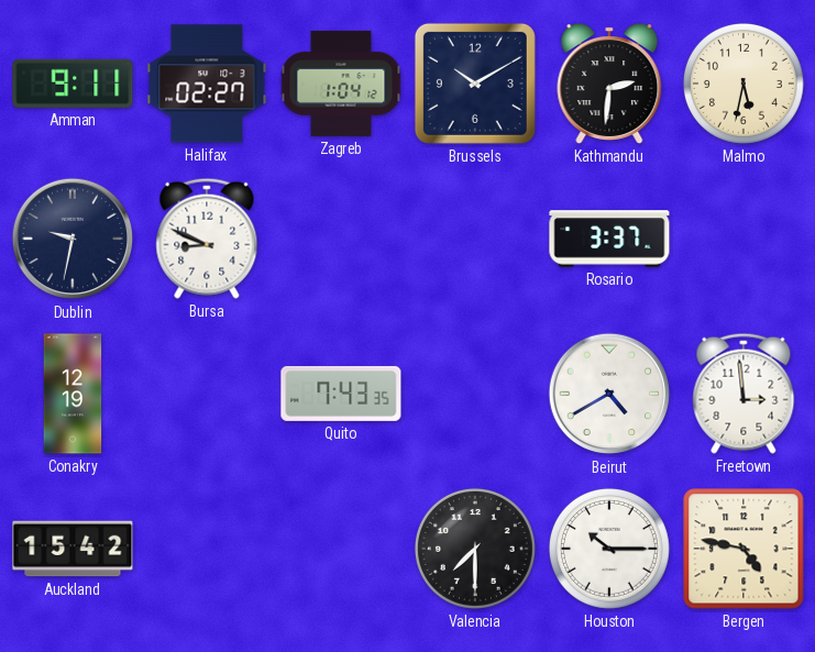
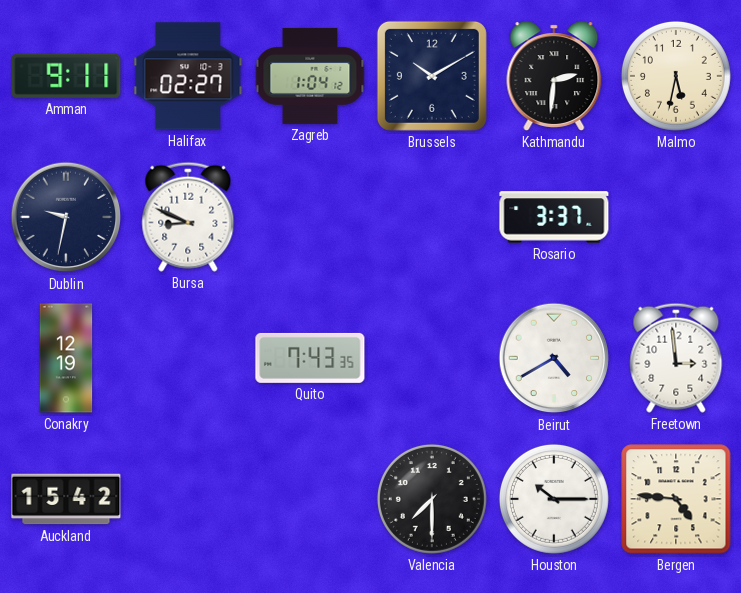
Bergen: 4:47 -> 4:46
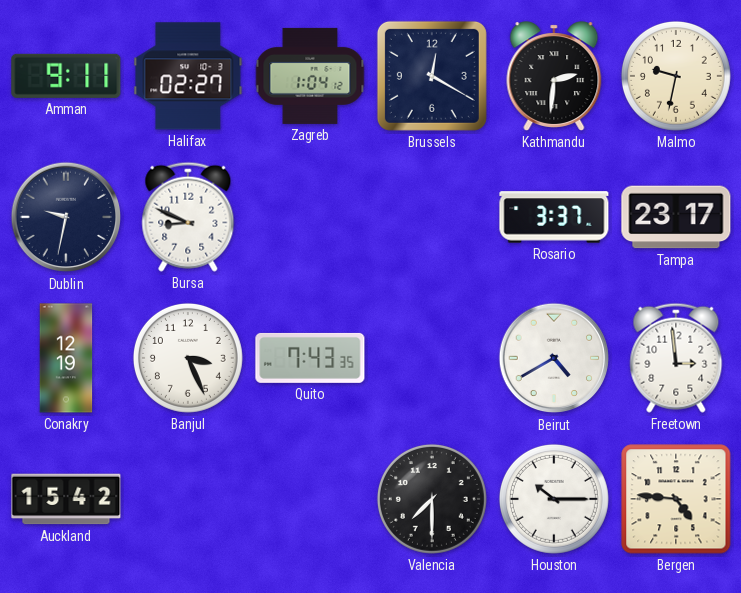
Brussels: 10:10 -> 12:20
Malmo: 5:32 -> 9:32
Tampa: none -> 23:17
Banjul: none -> 3:26
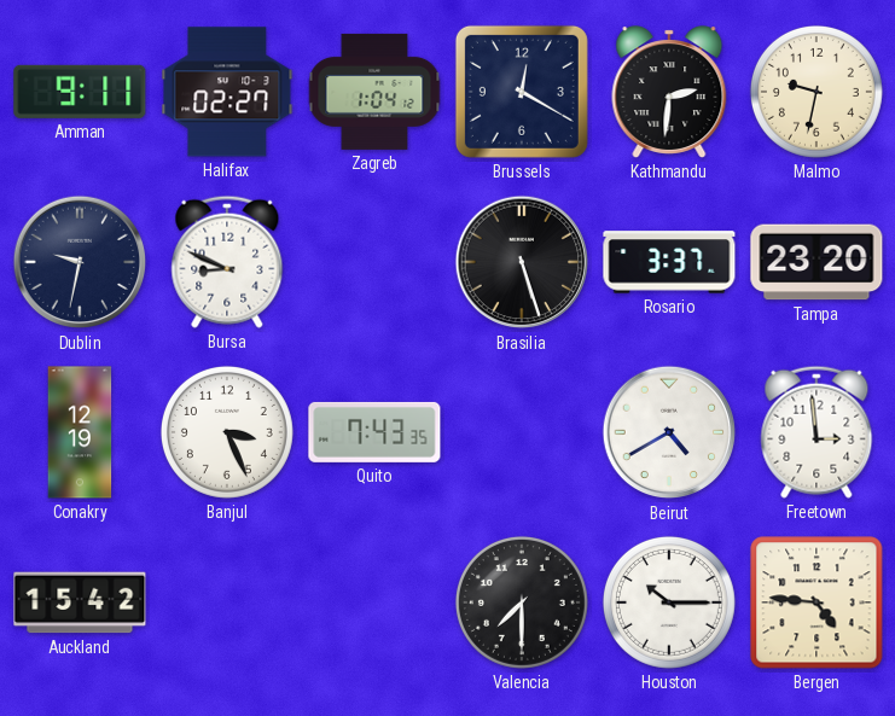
Brasilia: none -> 5:27
Tampa: 23:17 -> 23:20
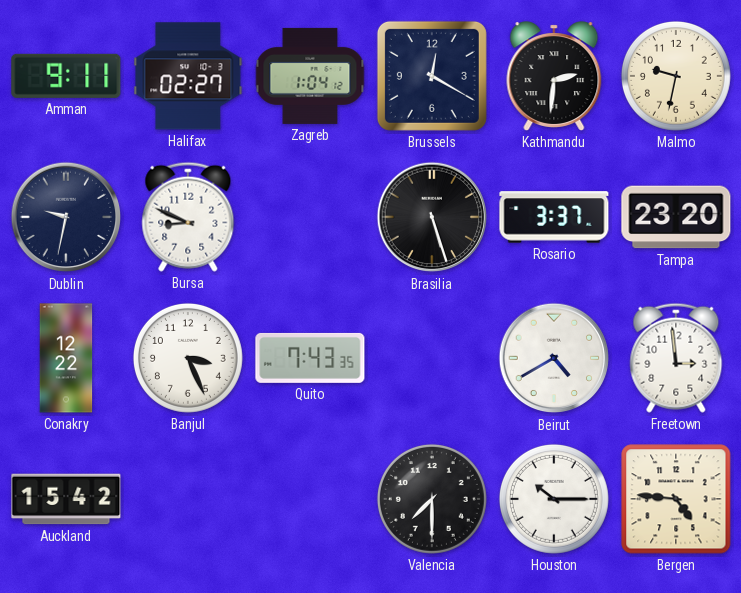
Conakry: 12:19 -> 12:22
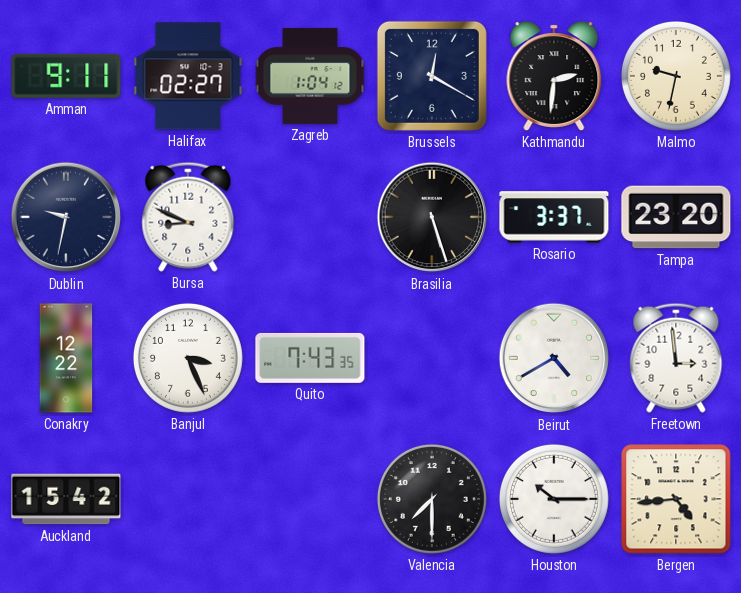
Bergen: 4:46 -> 4:44
